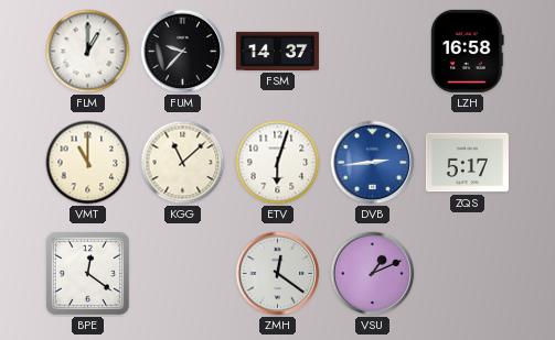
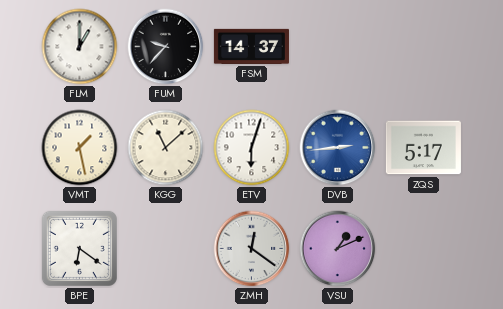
LZH: 16:58 -> none
VMT: 11:00 -> 1:28
BPE: 12:21 -> 6:21
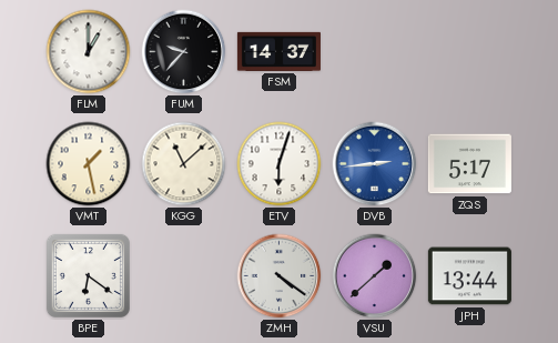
ZMH: 12:21 -> 4:21
VSU: 1:11 -> 1:38
JPH: none -> 13:44
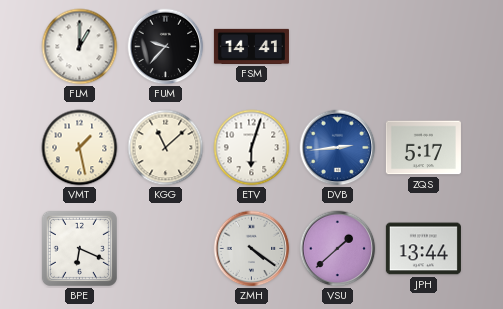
FSM: 14:37 -> 14:41
BPE: 6:21 -> 6:19
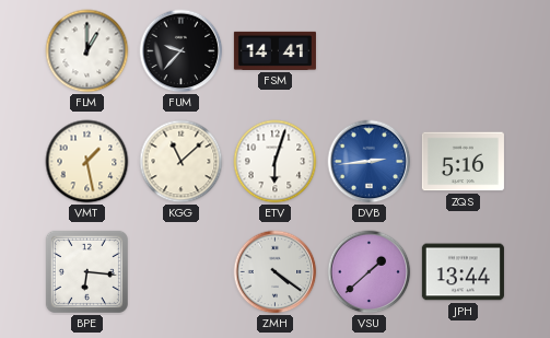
ZQS: 5:17 -> 5:16
BPE: 6:19 -> 6:16
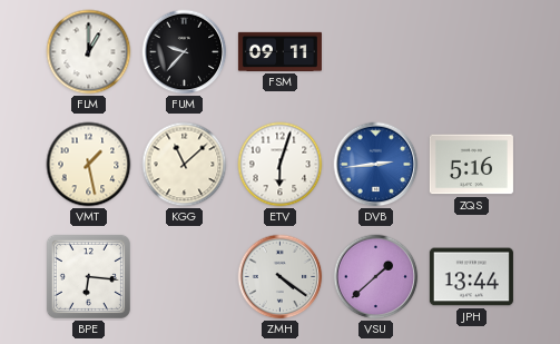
FSM: 14:41 -> 09:11
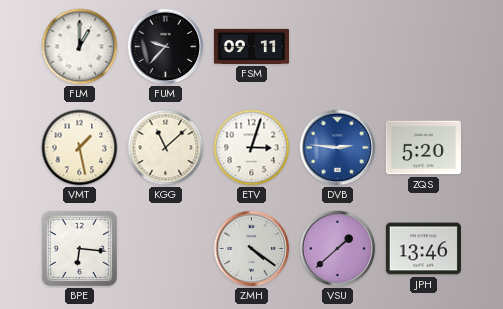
ETV: 6:03 -> 3:03
DVB: 2:44 -> 2:46
ZQS: 5:16 -> 5:20
JPH: 13:44 -> 13:46
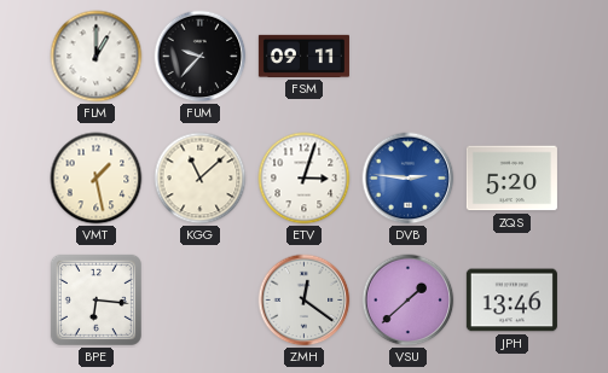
ZMH: 4:21 -> 12:21
